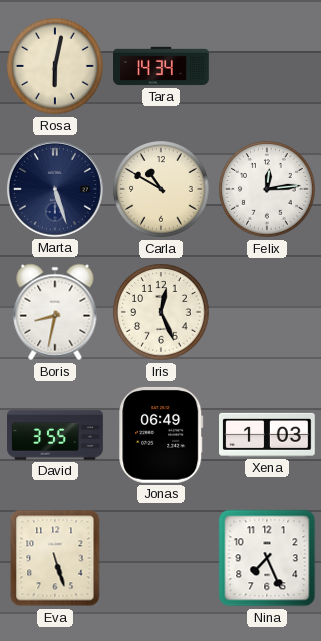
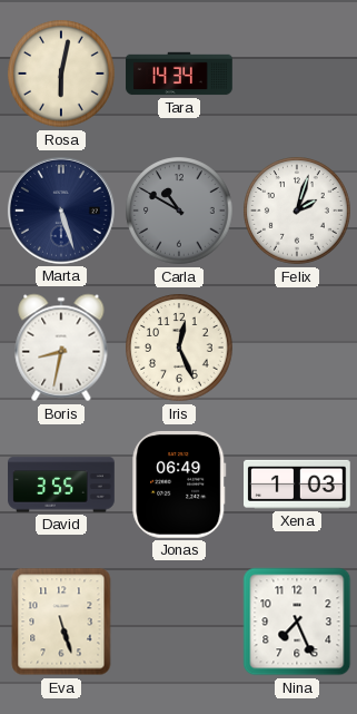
Carla dial: cream -> grey
Felix: 12:14 -> 2:03
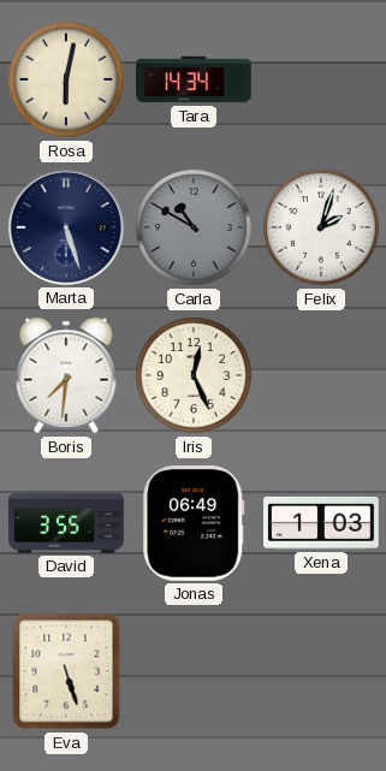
Boris: 8:32 -> 7:31
Nina: 7:26 -> none
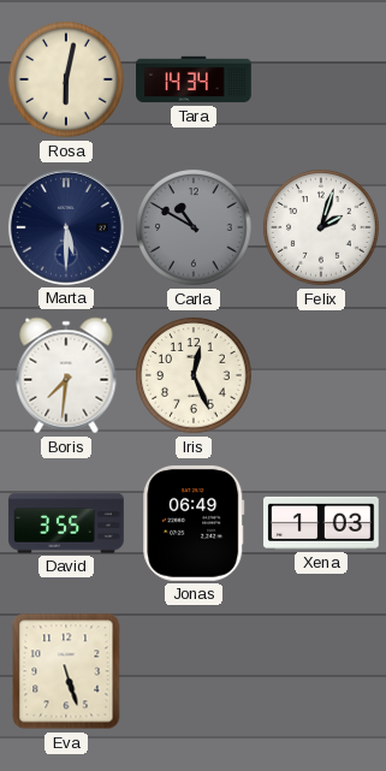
Marta: 5:27 -> 5:30
